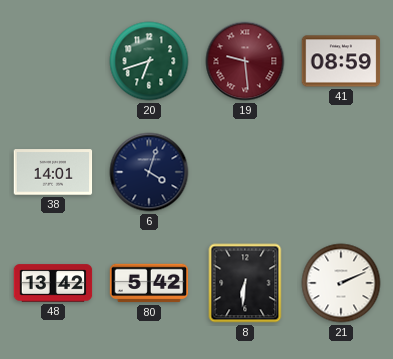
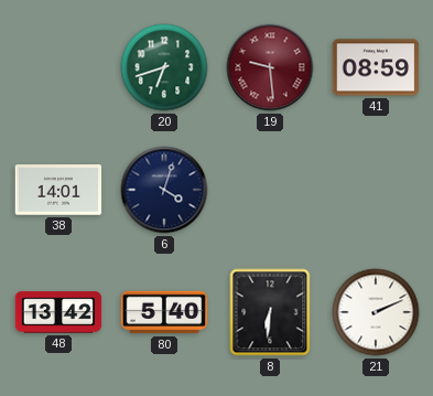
80: 5:42 -> 5:40
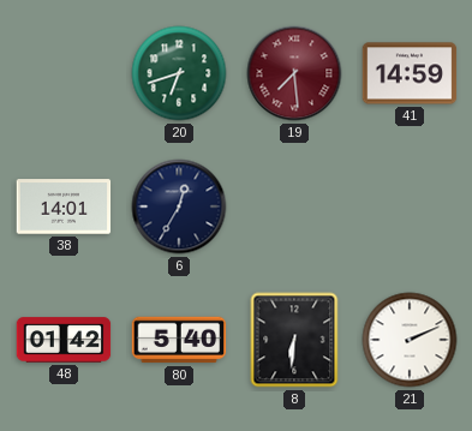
19: 9:29 -> 7:29
41: 08:59 -> 14:59
6: 4:03 -> 12:35
48: 13:42 -> 01:42
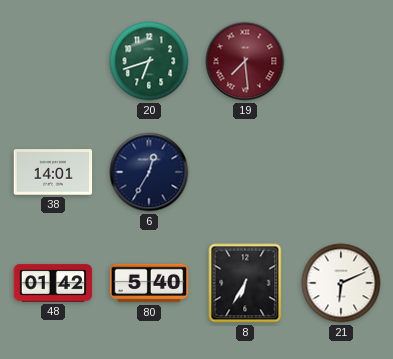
41: 14:59 -> none
8: 6:31 -> 6:35
21: 2:11 -> 6:11
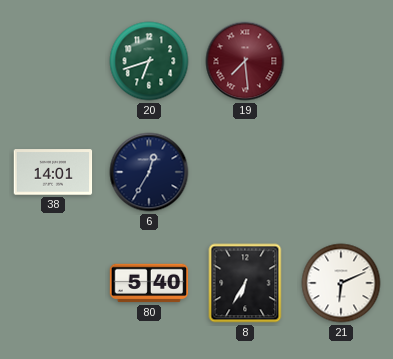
48: 01:42 -> none
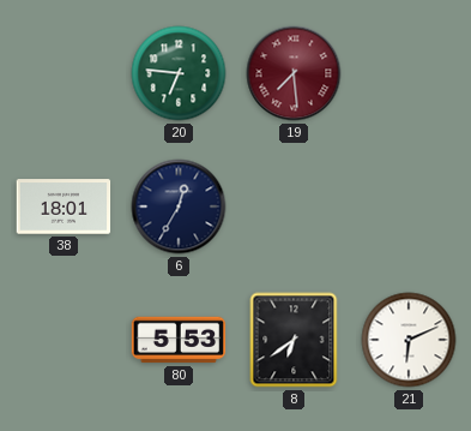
20: 6:42 -> 6:46
38: 14:01 -> 18:01
80: 5:40 -> 5:53
8: 6:35 -> 6:39
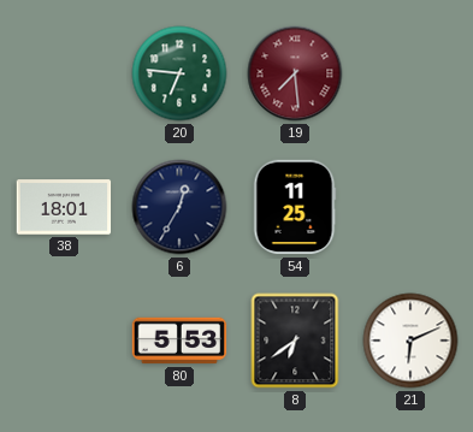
54: none -> 11:25
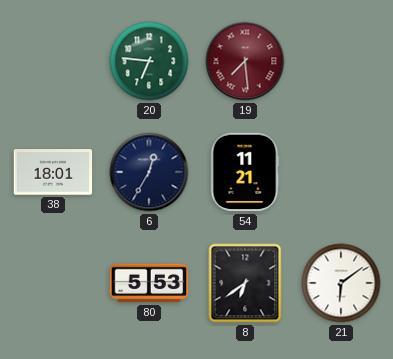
54: 11:25 -> 11:21
21: 6:11 -> 6:09
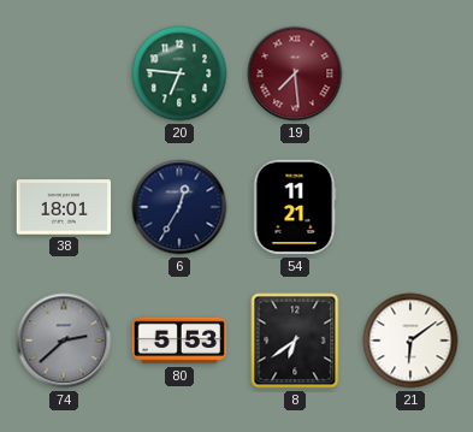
74: none -> 2:38
